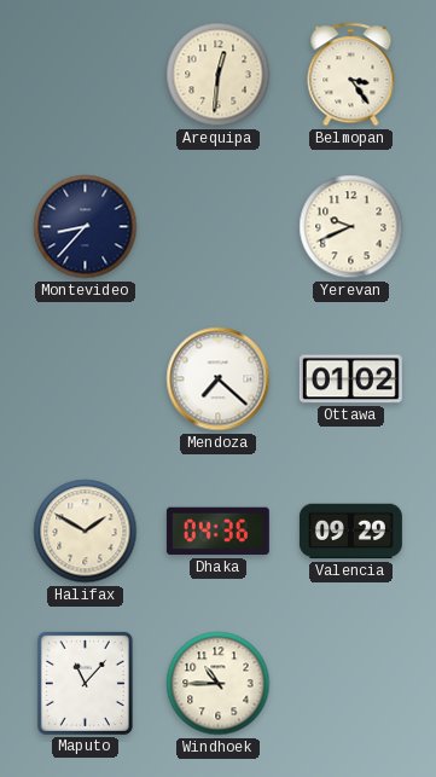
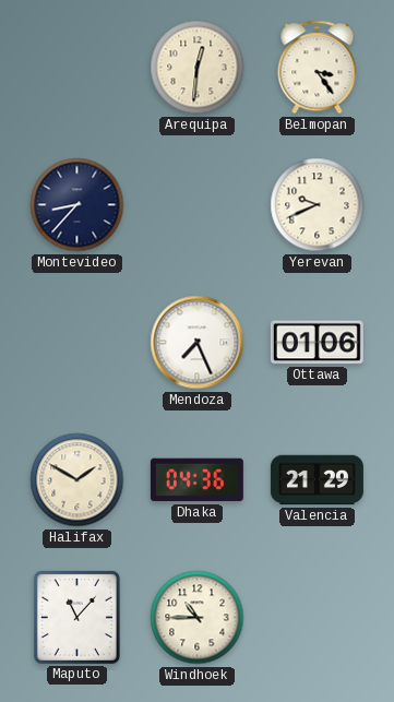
Mendoza: 7:22 -> 7:26
Ottawa: 01:02 -> 01:06
Valencia: 09:29 -> 21:29
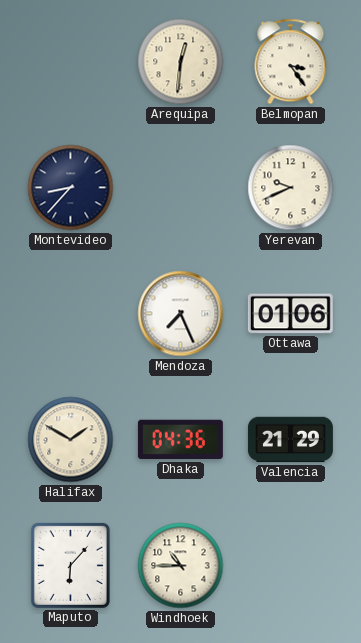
Maputo: 11:07 -> 6:07
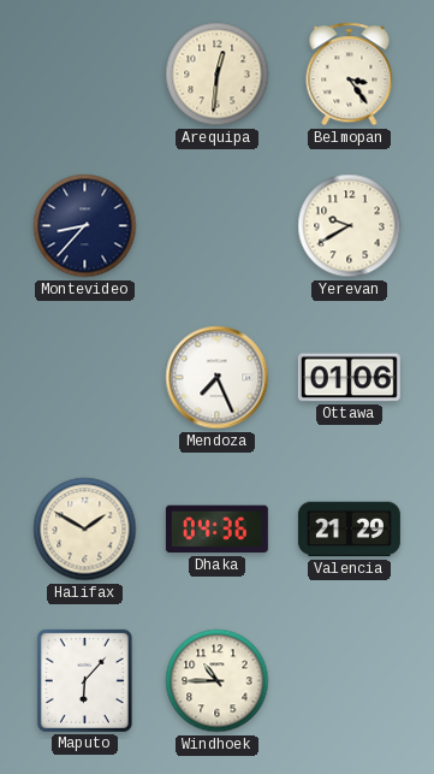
Yerevan: 9:41 -> 9:40
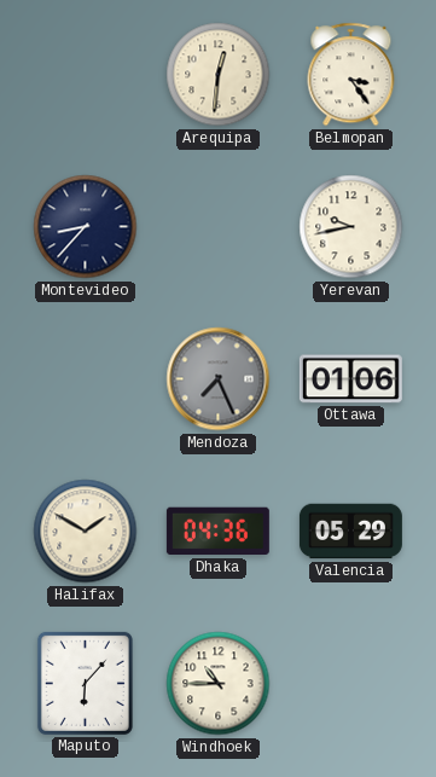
Yerevan: 9:40 -> 9:43
Mendoza dial: white -> grey
Valencia: 21:29 -> 05:29
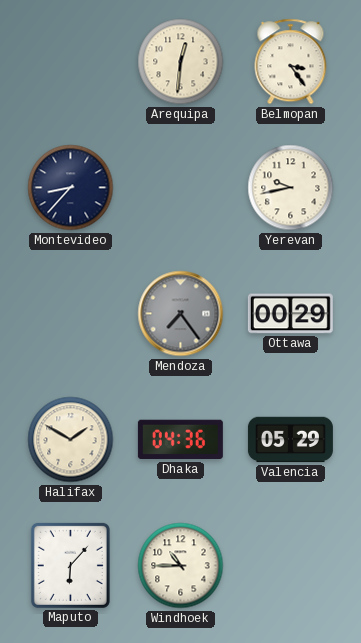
Mendoza: 7:26 -> 7:24
Ottawa: 01:06 -> 00:29
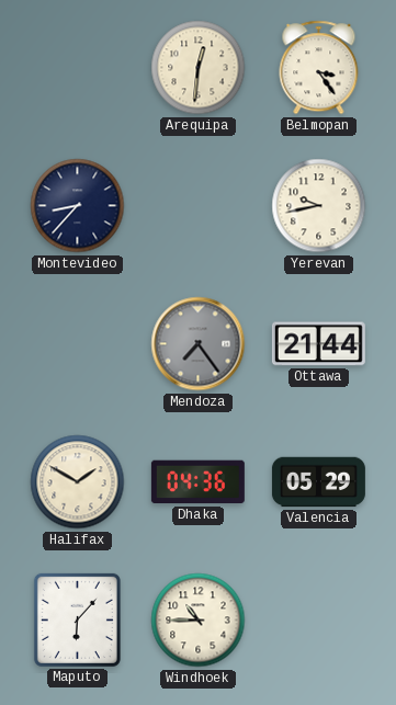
Ottawa: 00:29 -> 21:44
